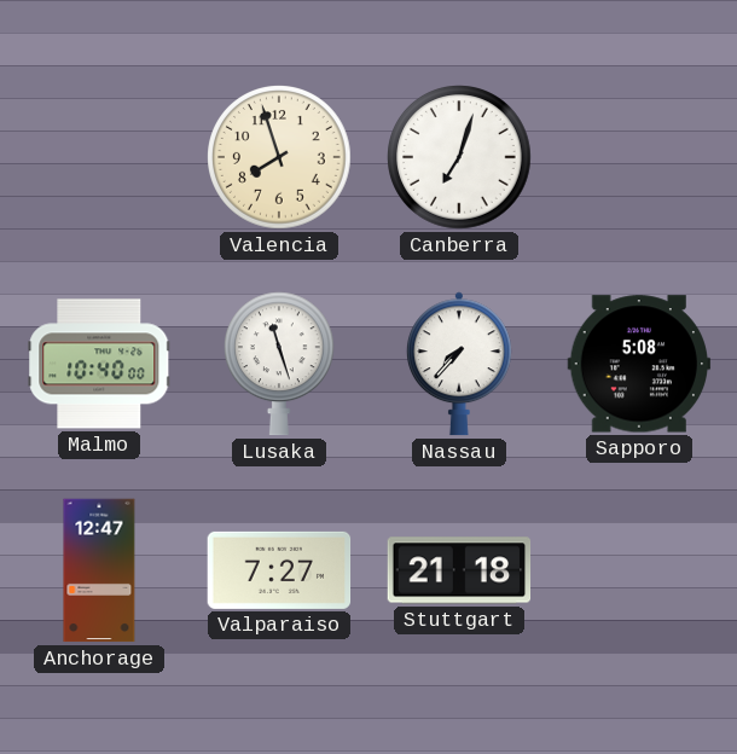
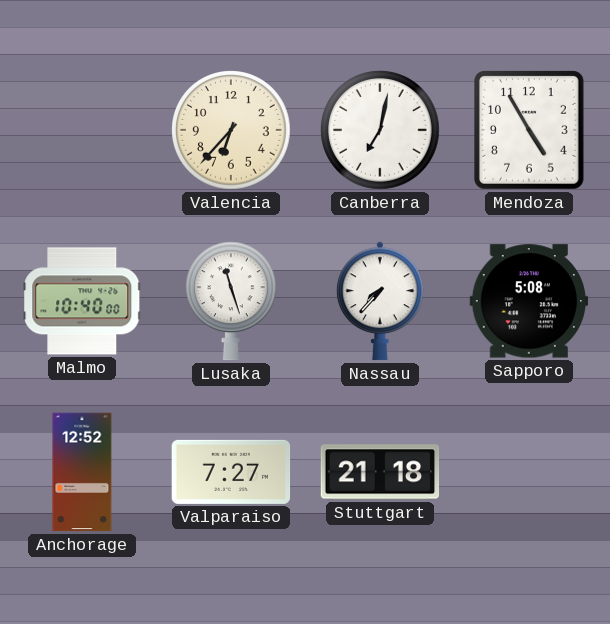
Valencia: 7:57 -> 6:37
Canberra: 7:03 -> 7:02
Mendoza: none -> 4:55
Anchorage: 12:47 -> 12:52
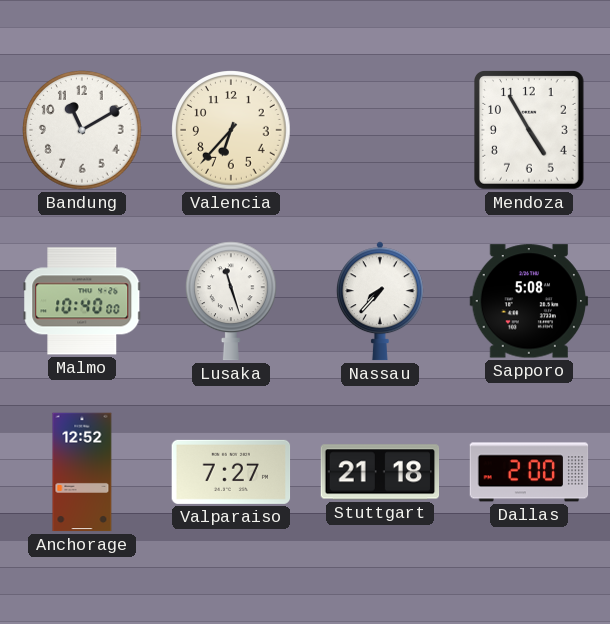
Bandung: none -> 11:10
Canberra: 7:02 -> none
Dallas: none -> 2:00
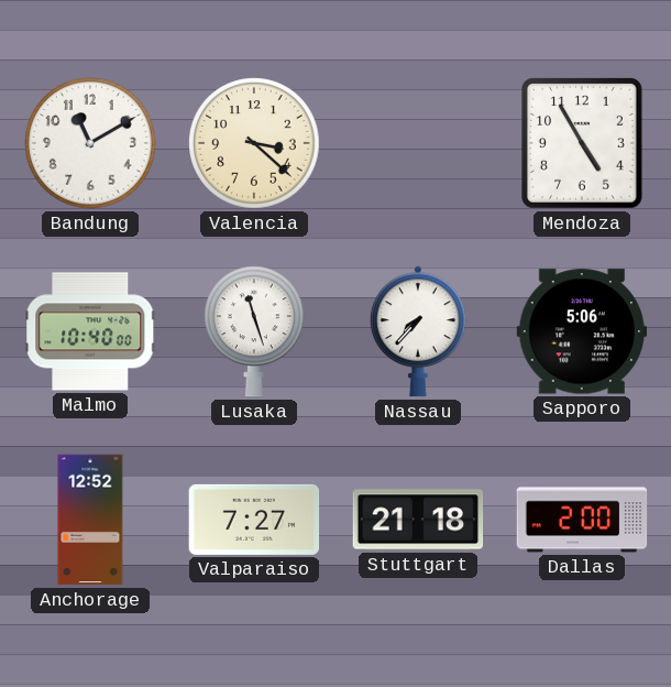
Valencia: 6:37 -> 3:22
Sapporo: 5:08 -> 5:06
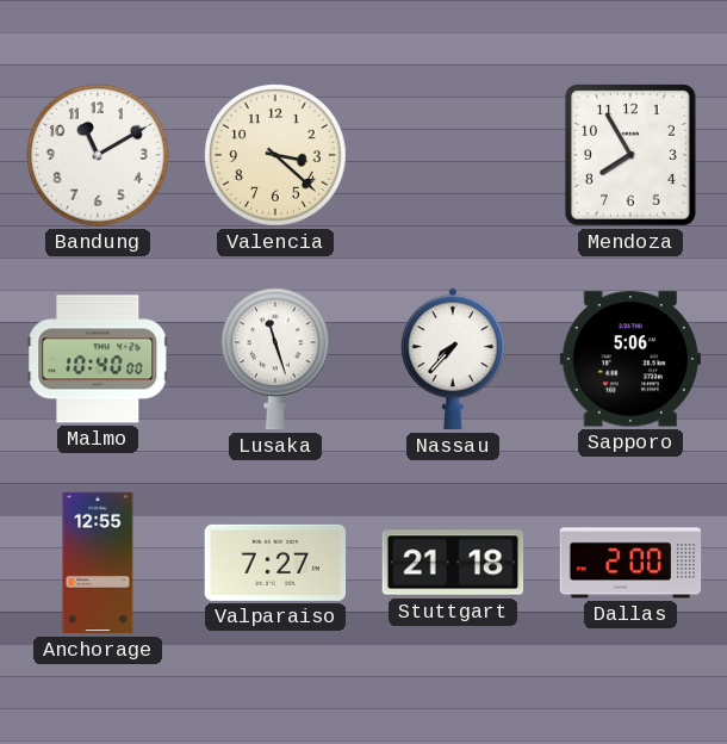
Mendoza: 4:55 -> 7:55
Anchorage: 12:52 -> 12:55
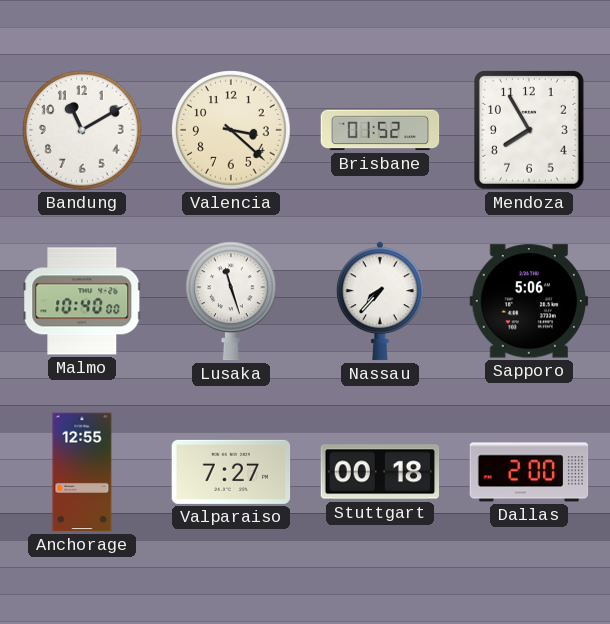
Brisbane: none -> 01:52
Stuttgart: 21:18 -> 00:18
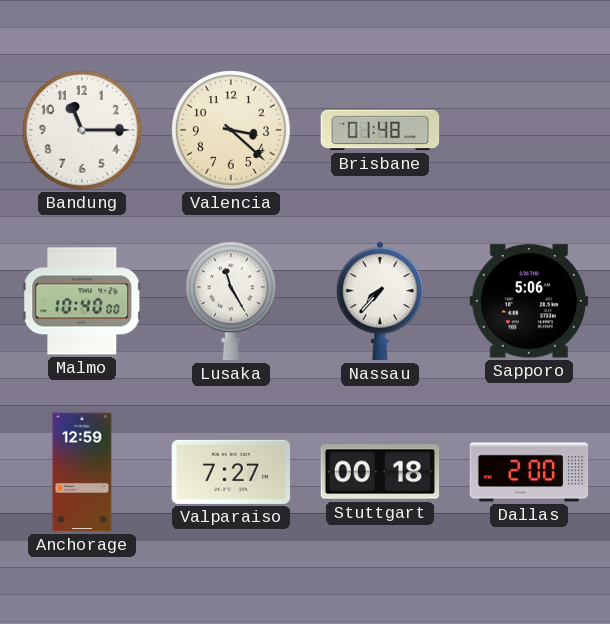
Bandung: 11:10 -> 11:15
Brisbane: 01:52 -> 01:48
Mendoza: 7:55 -> none
Lusaka: 11:27 -> 11:25
Anchorage: 12:55 -> 12:59
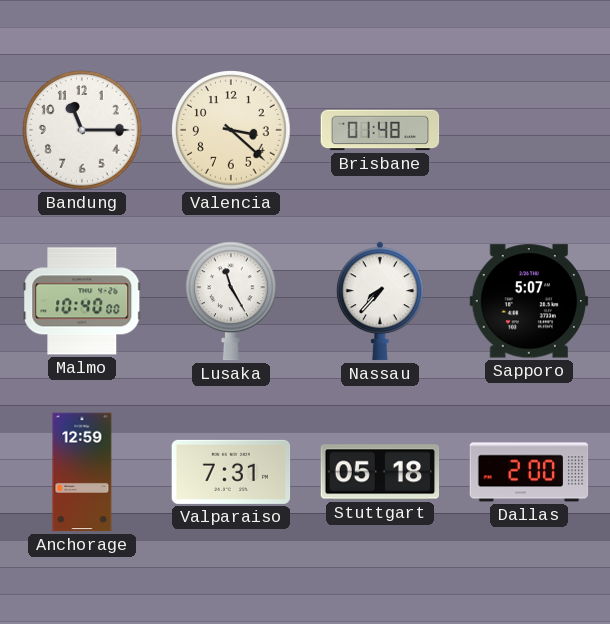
Sapporo: 5:06 -> 5:07
Valparaiso: 7:27 -> 7:31
Stuttgart: 00:18 -> 05:18
